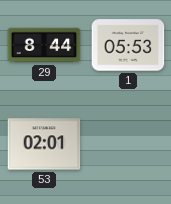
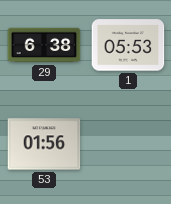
29: 8:44 -> 6:38
53: 02:01 -> 01:56
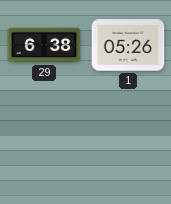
1: 05:53 -> 05:26
53: 01:56 -> none
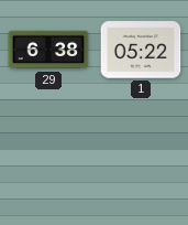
1: 05:26 -> 05:22
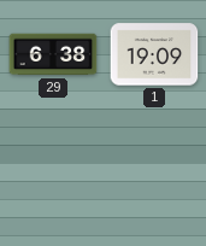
1: 05:22 -> 19:09
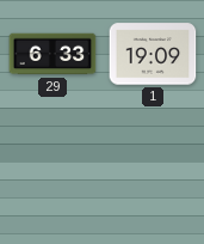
29: 6:38 -> 6:33
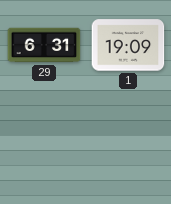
29: 6:33 -> 6:31
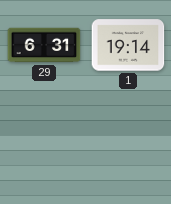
1: 19:09 -> 19:14
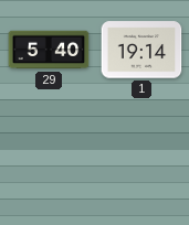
29: 6:31 -> 5:40
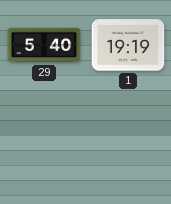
1: 19:14 -> 19:19
